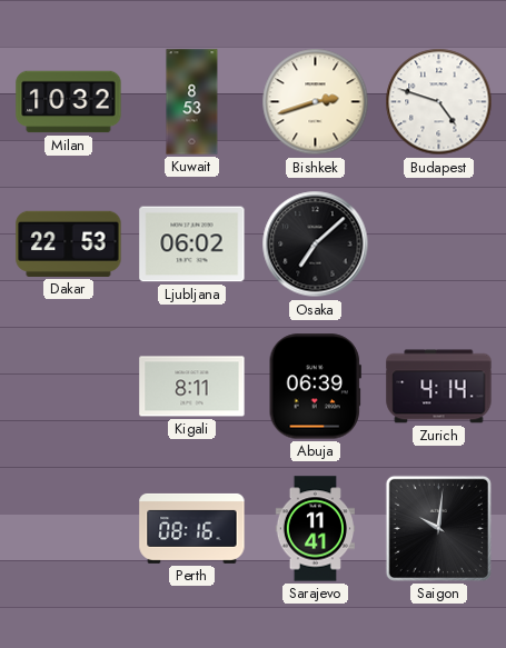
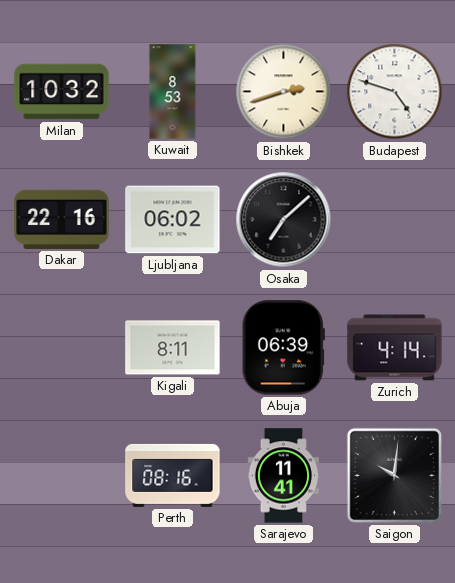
Dakar: 22:53 -> 22:16
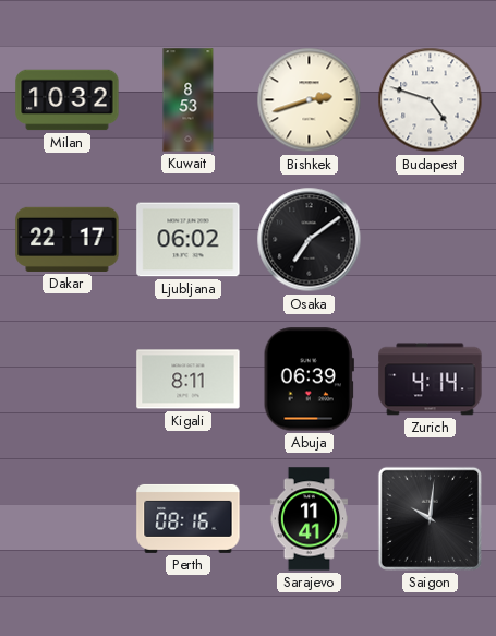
Dakar: 22:16 -> 22:17
Osaka: 7:08 -> 7:09
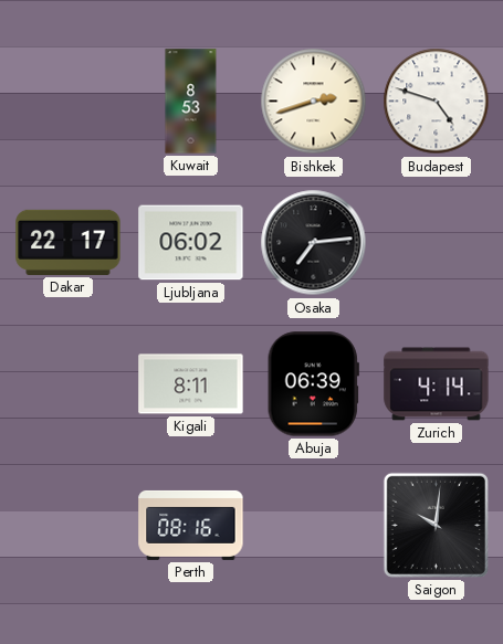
Milan: 10:32 -> none
Osaka: 7:09 -> 7:14
Sarajevo: 11:41 -> none
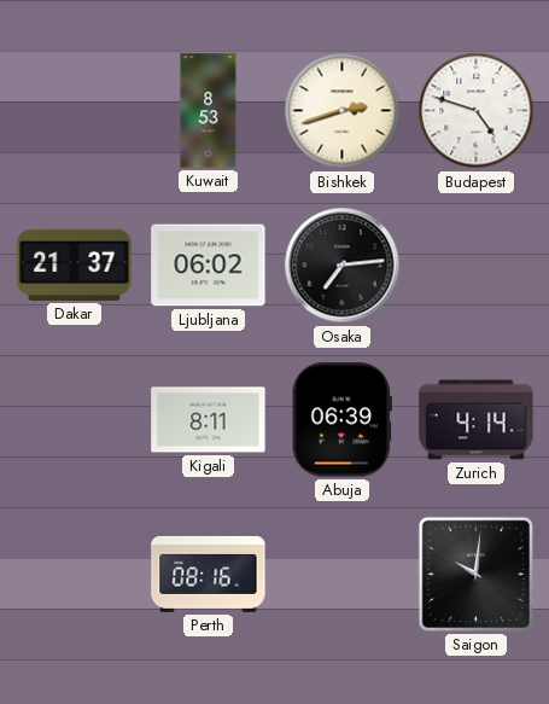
Dakar: 22:17 -> 21:37
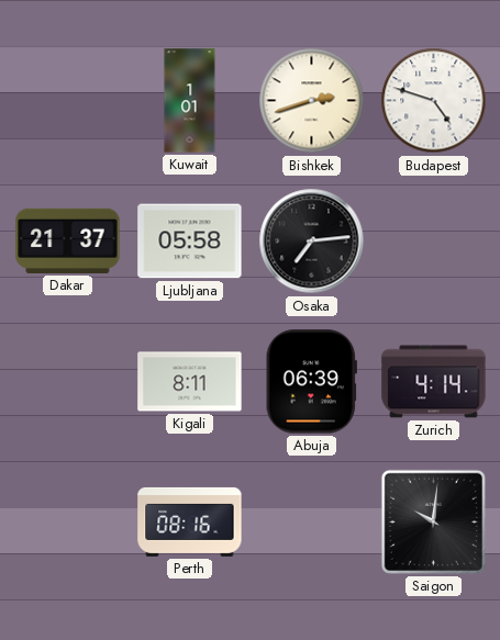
Kuwait: 8:53 -> 1:01
Ljubljana: 06:02 -> 05:58
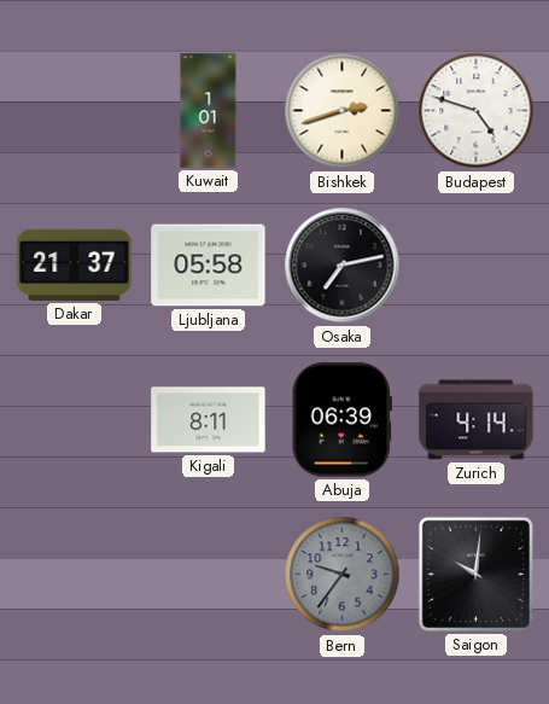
Osaka: 7:14 -> 7:13
Perth: 08:16 -> none
Bern: none -> 9:36
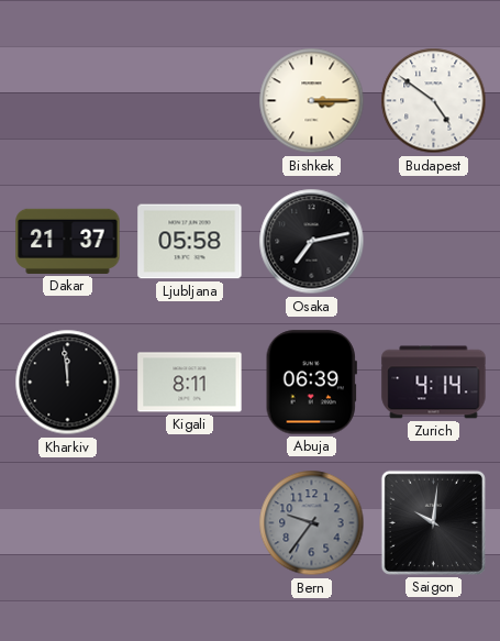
Kuwait: 1:01 -> none
Bishkek: 2:42 -> 3:15
Budapest: 4:48 -> 4:51
Kharkiv: none -> 11:59
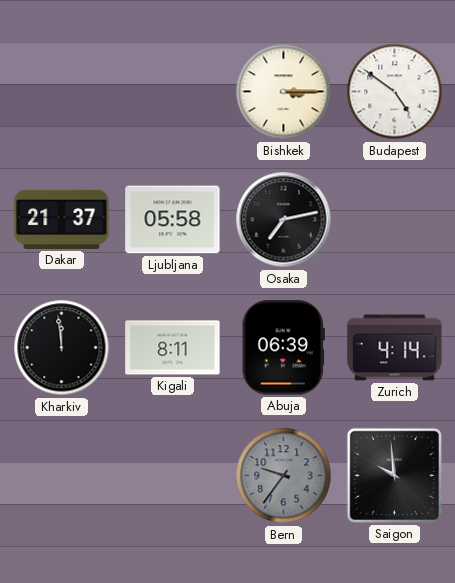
Saigon: 10:01 -> 9:59
